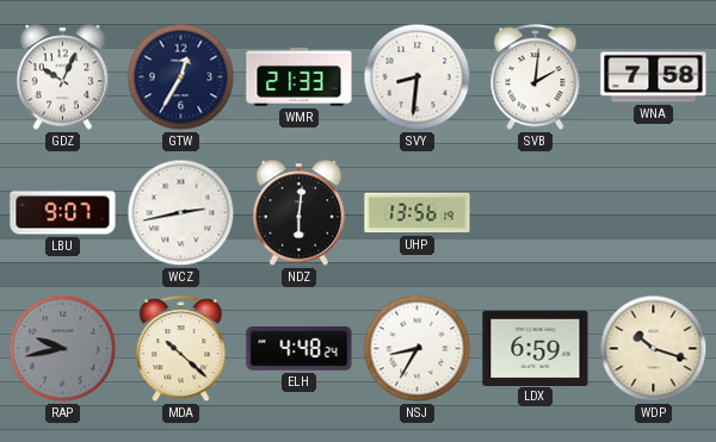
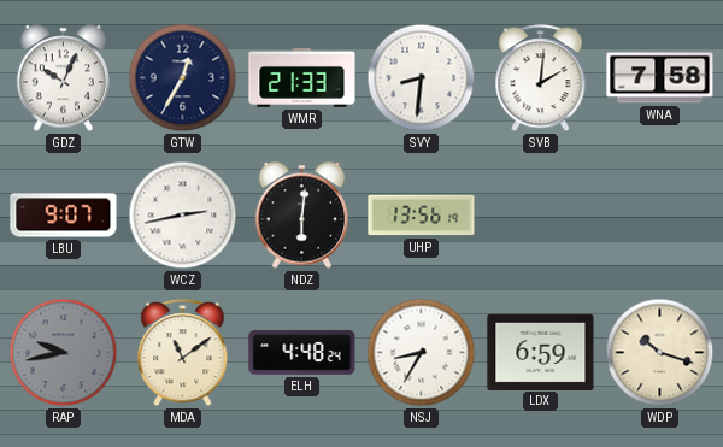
MDA: 10:22 -> 11:09
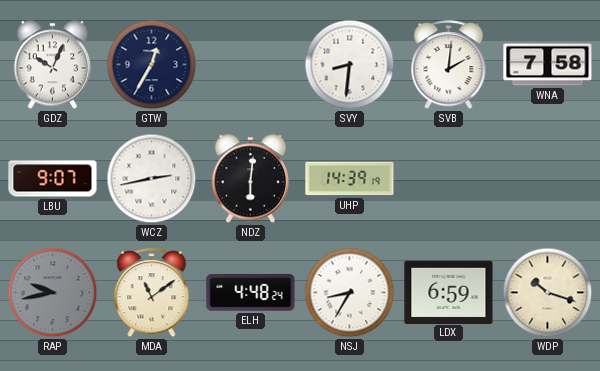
WMR: 21:33 -> none
UHP: 13:56 -> 14:39
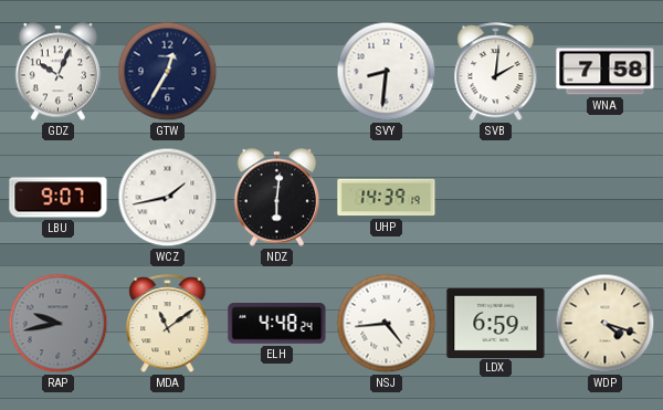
WCZ: 2:43 -> 1:43
NSJ: 8:35 -> 4:44
WDP: 10:18 -> 4:18
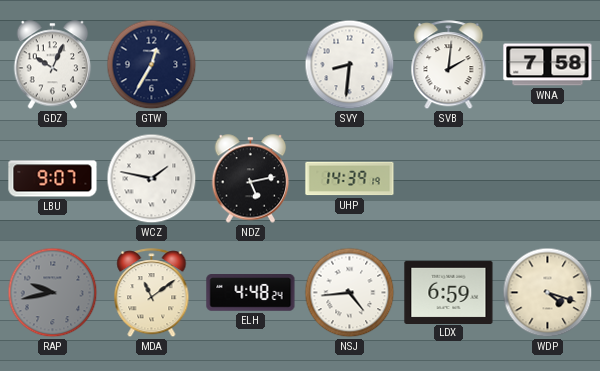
WCZ: 1:43 -> 1:47
NDZ: 6:01 -> 5:13
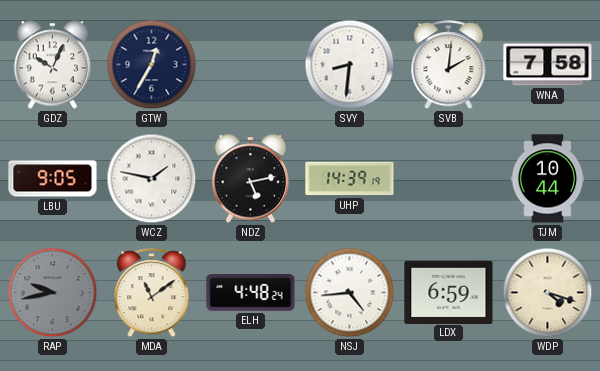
LBU: 9:07 -> 9:05
TJM: none -> 10:44
